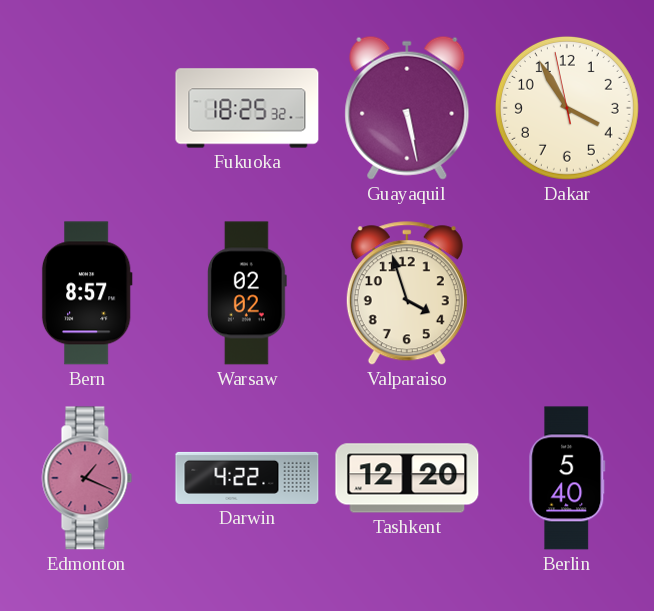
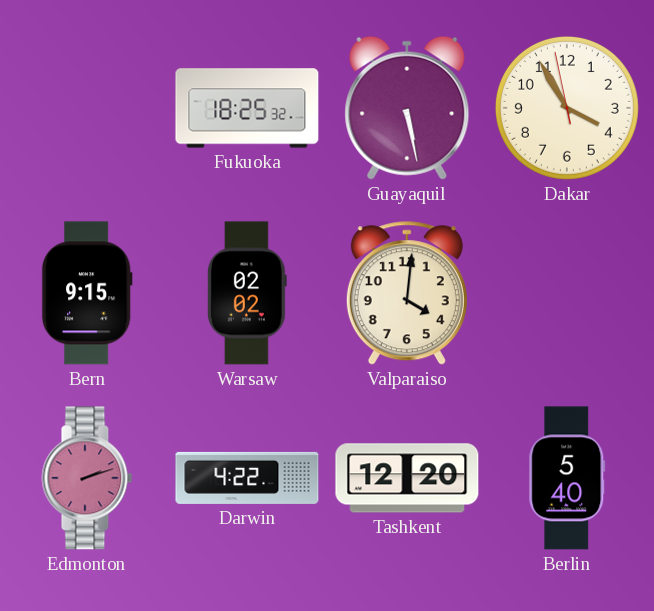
Bern: 8:57 -> 9:15
Valparaiso: 3:57 -> 4:01
Edmonton: 1:19 -> 2:12
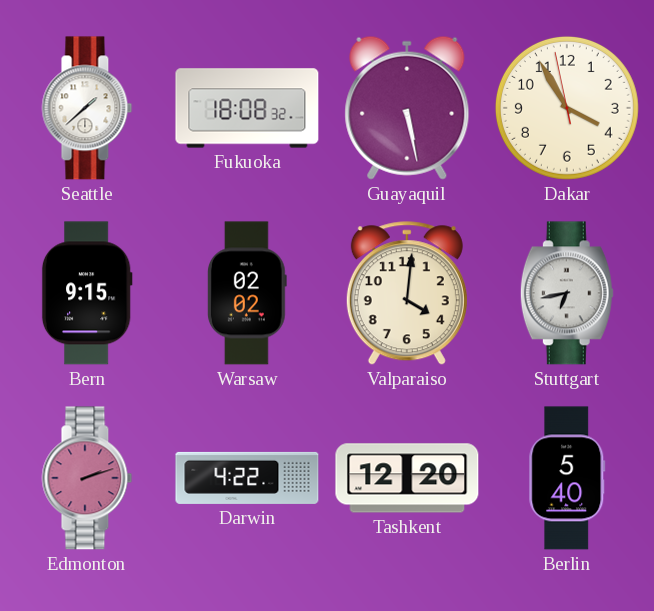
Seattle: none -> 1:38
Fukuoka: 18:25 -> 18:08
Stuttgart: none -> 6:43
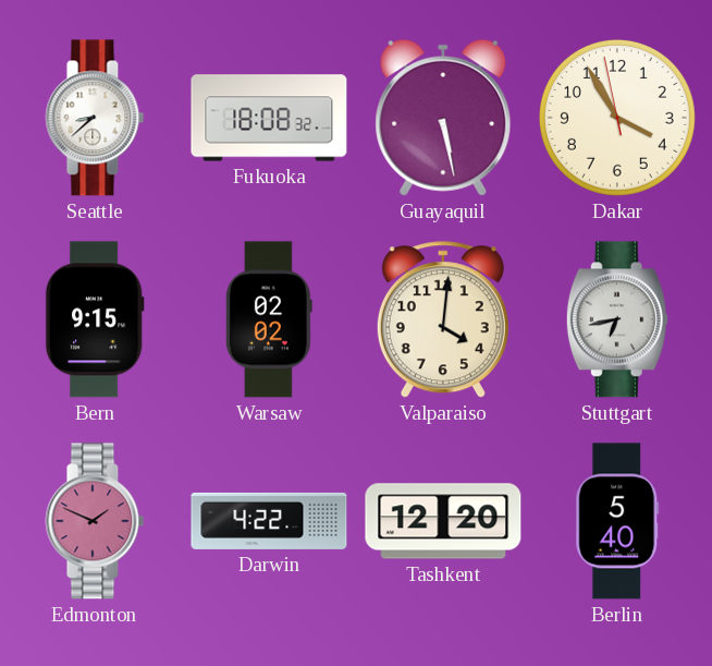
Seattle: 1:38 -> 8:38
Edmonton: 2:12 -> 1:49
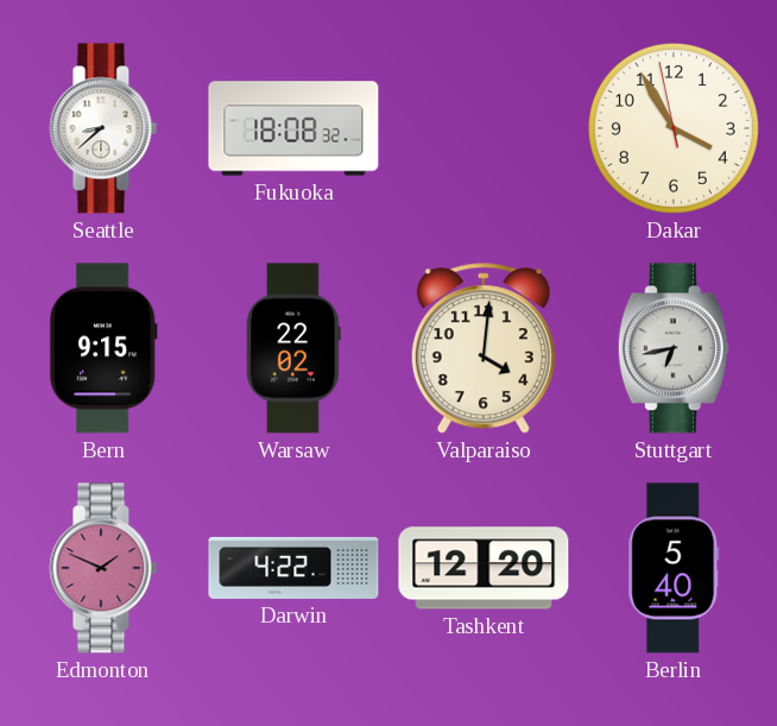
Guayaquil: 5:28 -> none
Warsaw: 02:02 -> 22:02
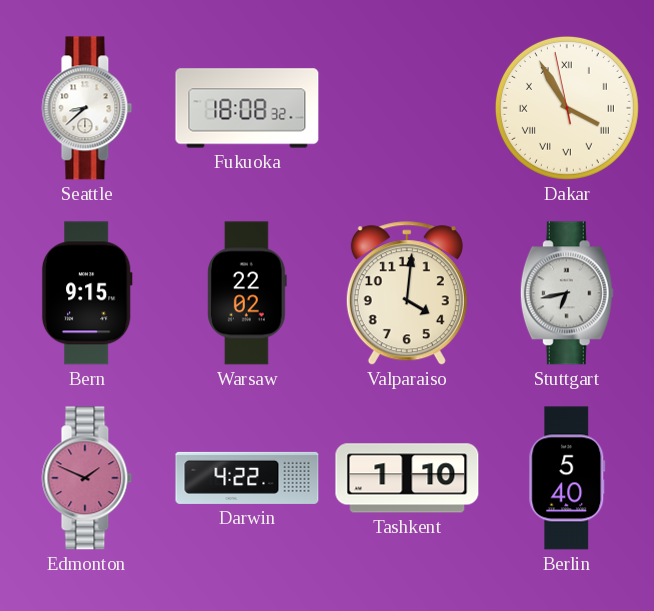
Dakar numerals: Arabic -> Roman
Tashkent: 12:20 -> 1:10
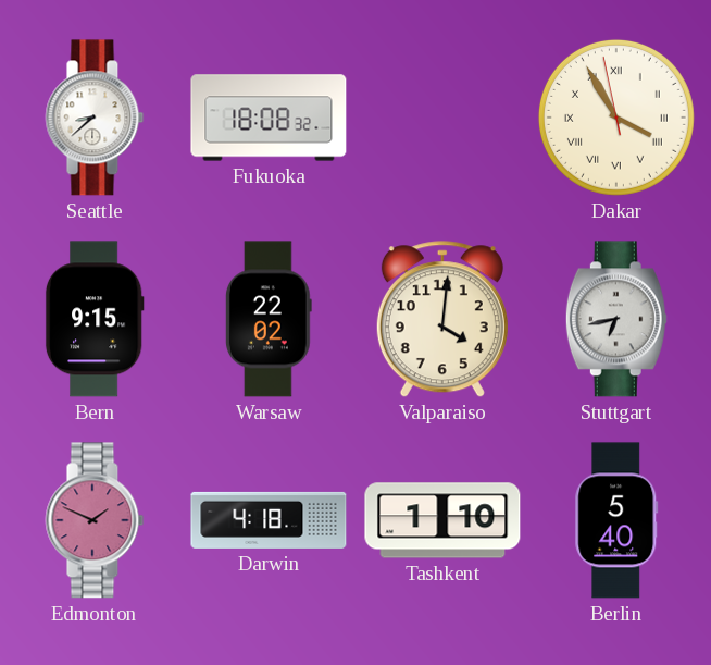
Darwin: 4:22 -> 4:18
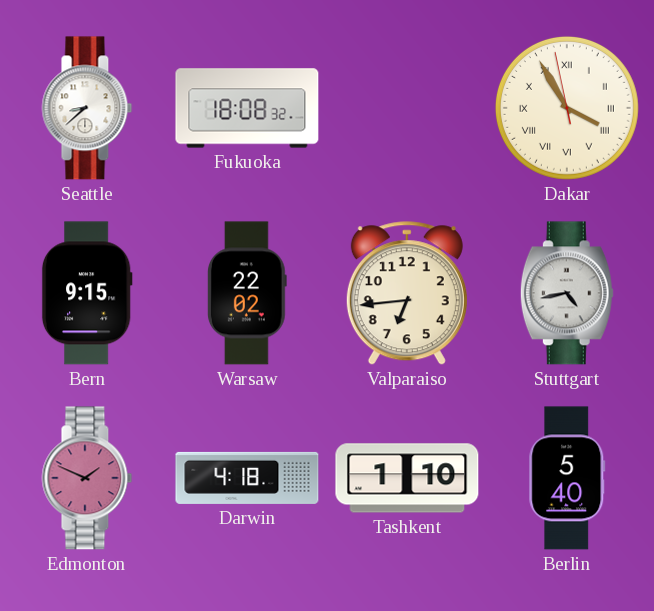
Valparaiso: 4:01 -> 6:44
Stuttgart: 6:43 -> 4:43
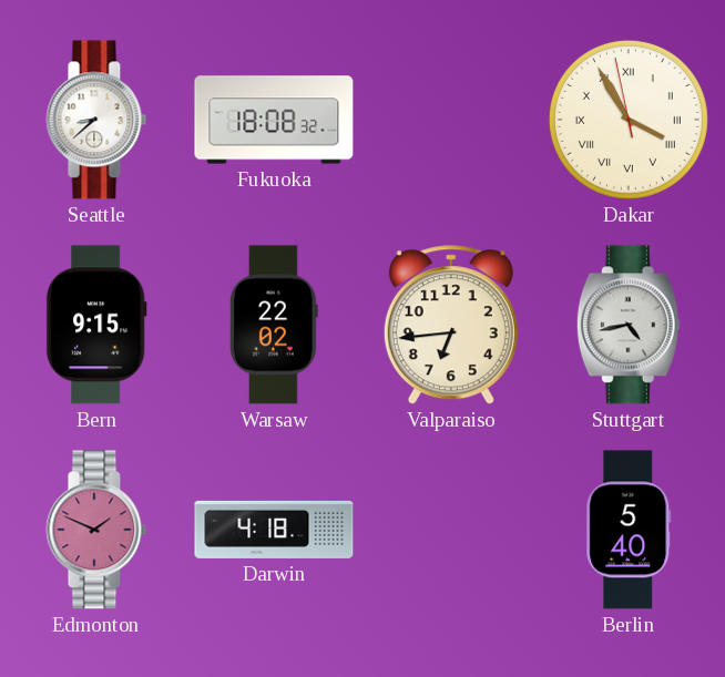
Tashkent: 1:10 -> none
